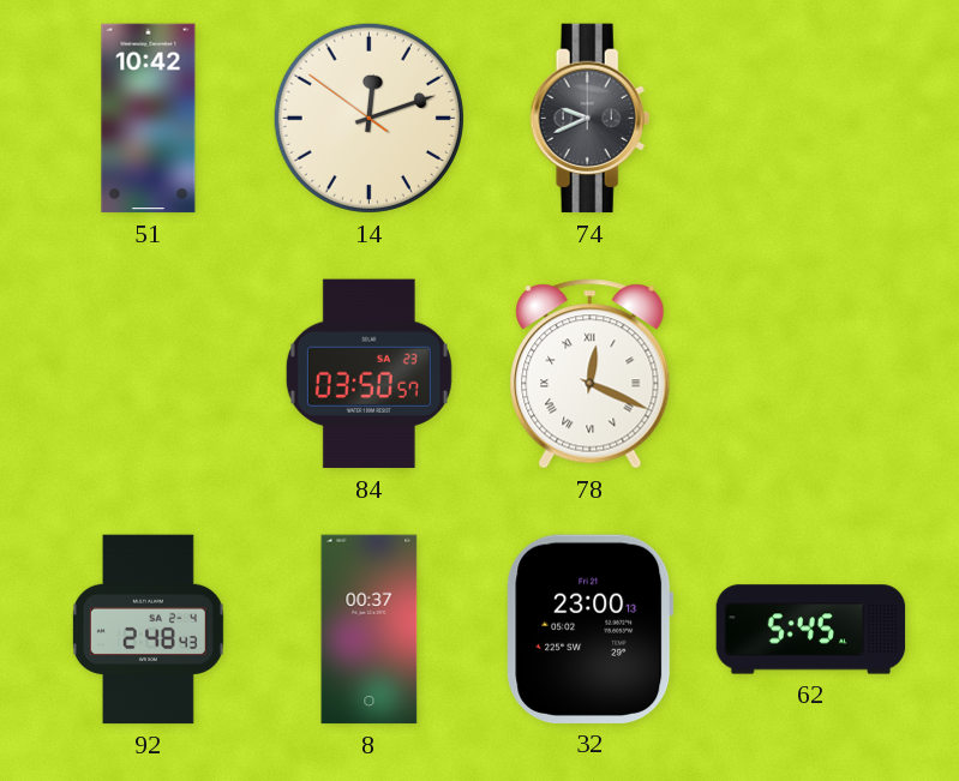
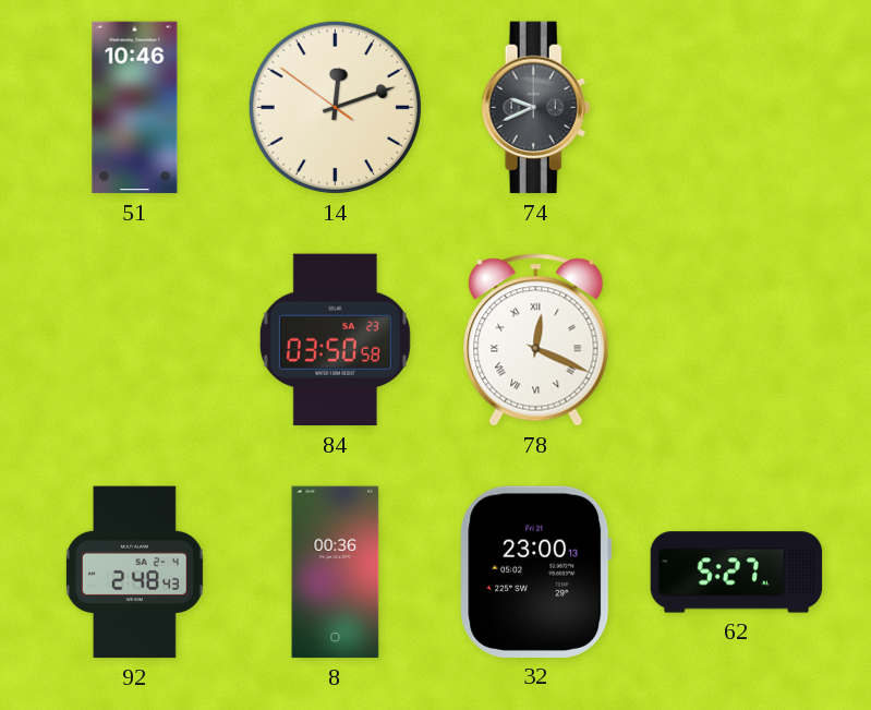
51: 10:42 -> 10:46
84: 03:50:57 -> 03:50:58
8: 00:37 -> 00:36
62: 5:45 -> 5:27
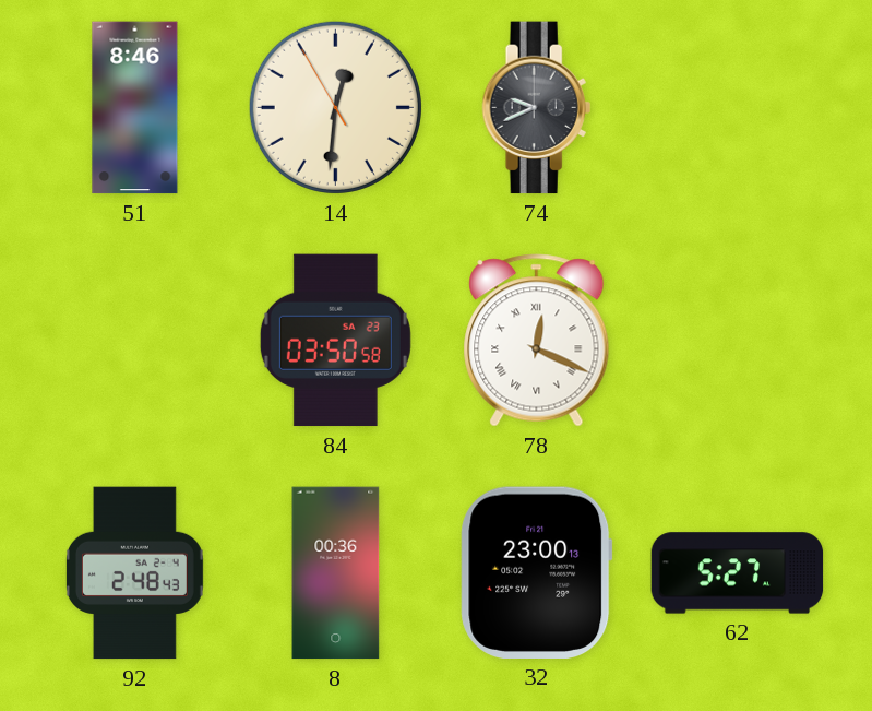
51: 10:46 -> 8:46
14: 12:11 -> 12:30
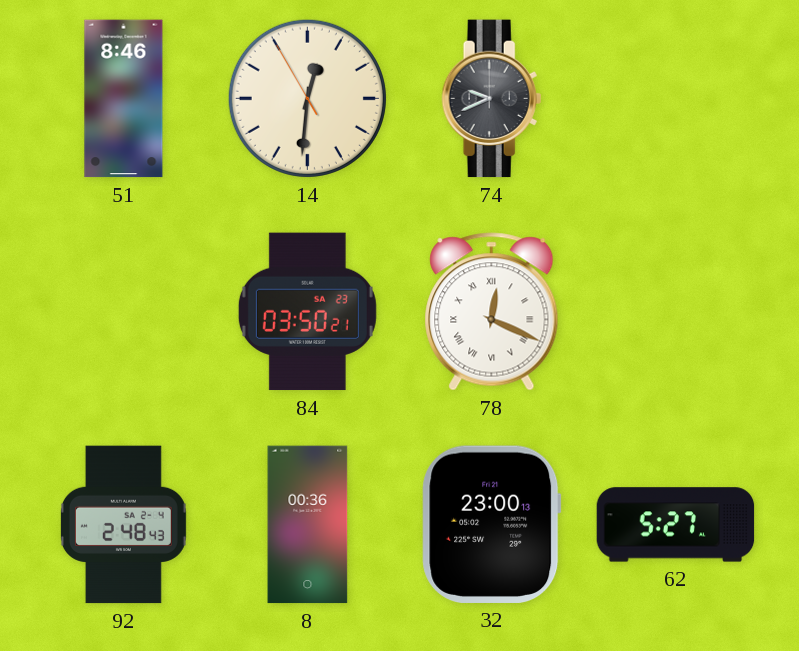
84: 03:50:58 -> 03:50:21
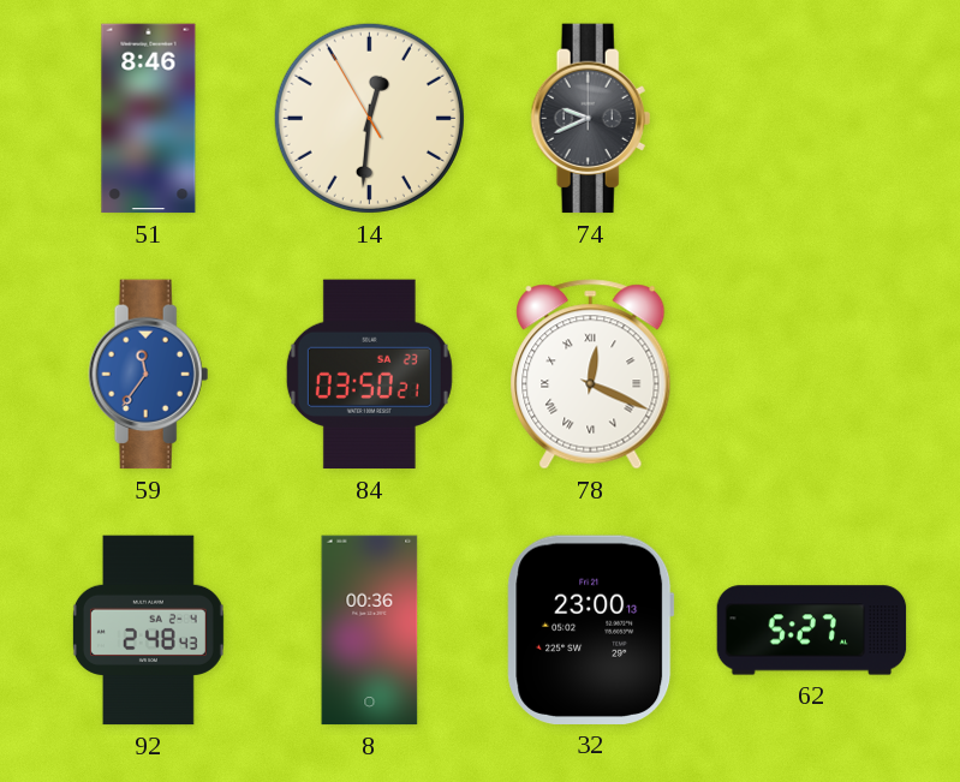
59: none -> 11:36
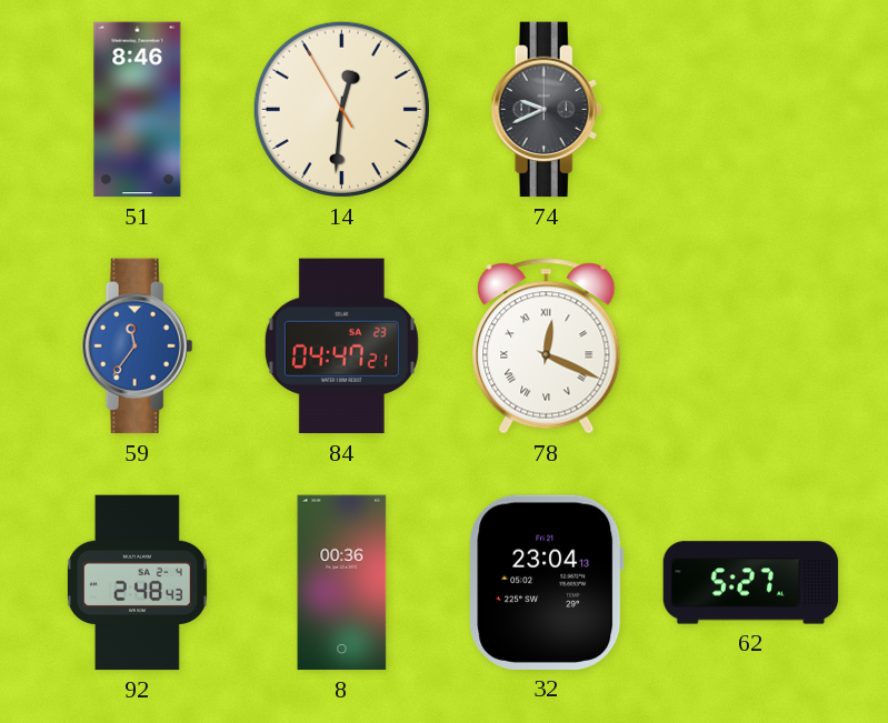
84: 03:50 -> 04:47
32: 23:00 -> 23:04
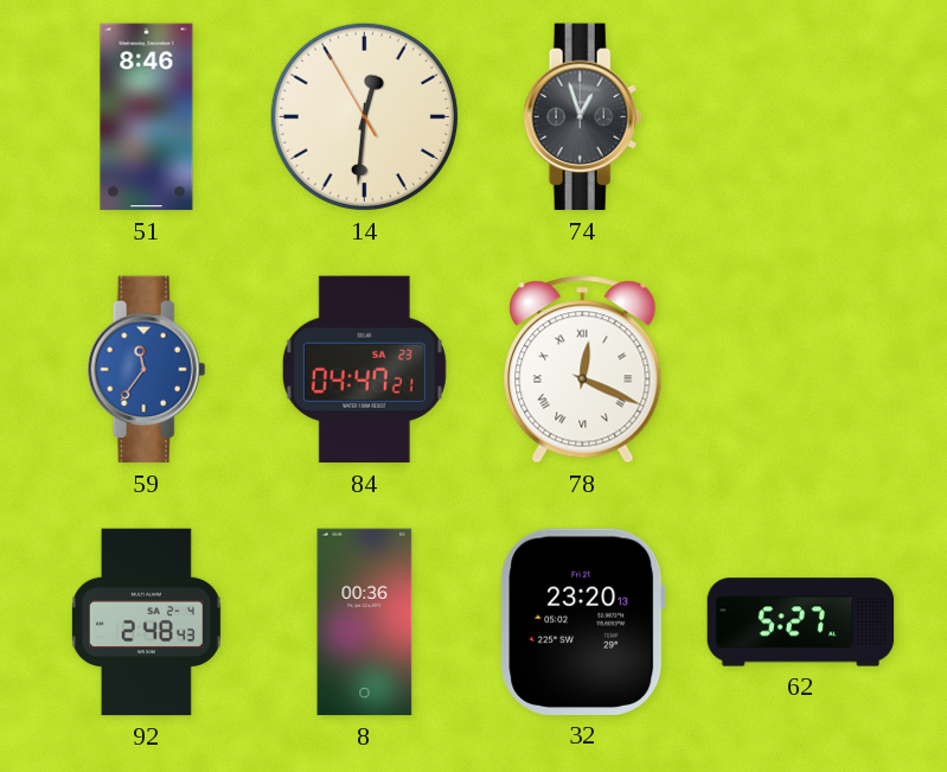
74: 9:41 -> 12:57
32: 23:04 -> 23:20
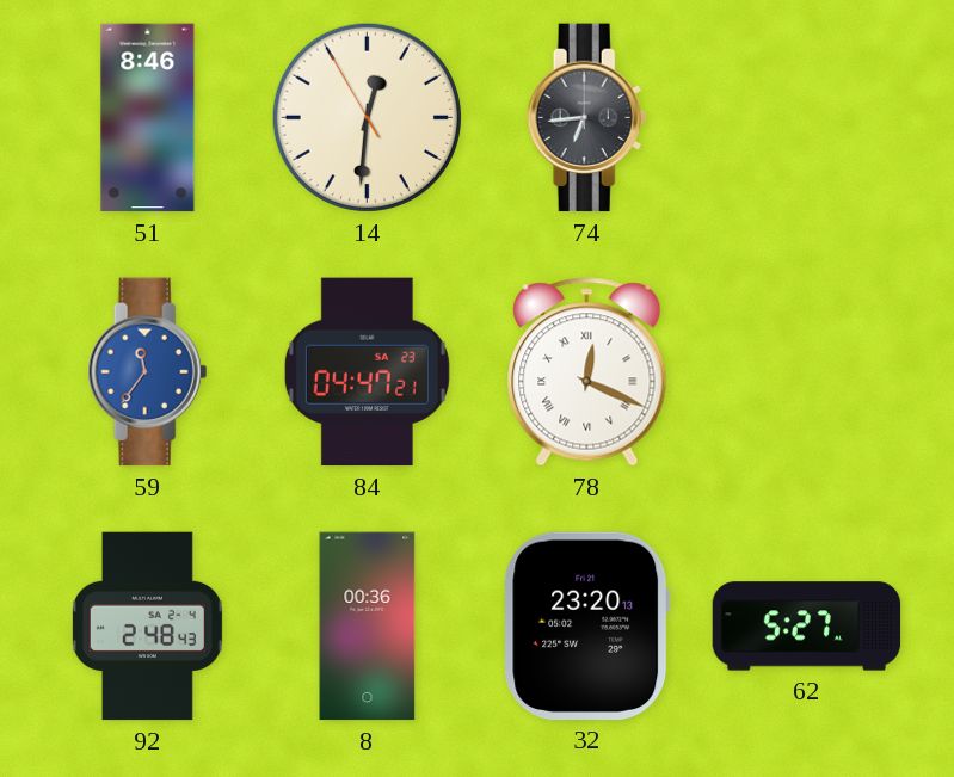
74: 12:57 -> 6:44
